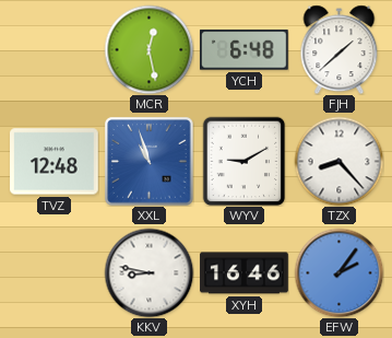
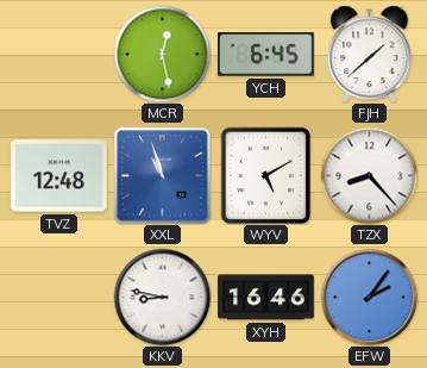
YCH: 6:48 -> 6:45
WYV: 9:10 -> 5:10
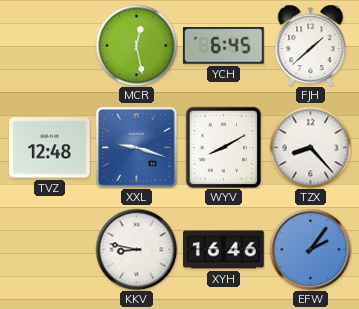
XXL: 10:57 -> 9:18
WYV: 5:10 -> 8:10
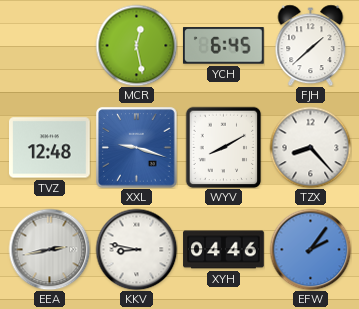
EEA: none -> 2:43
XYH: 16:46 -> 04:46
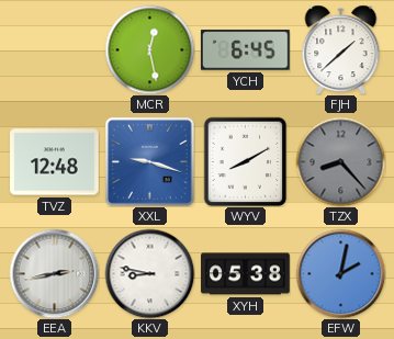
TZX dial: white -> grey
XYH: 04:46 -> 05:38
EFW: 2:06 -> 2:02
